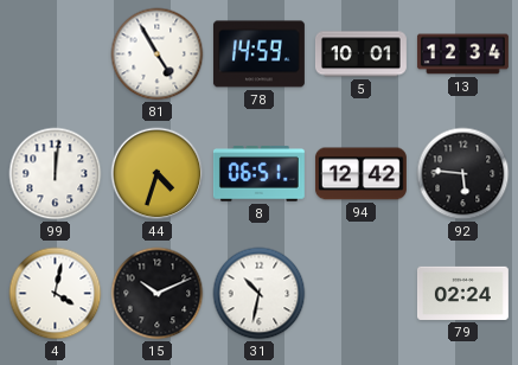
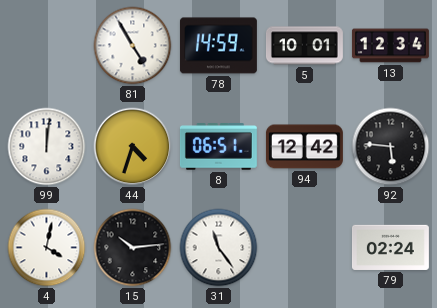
15: 10:11 -> 10:14
31: 10:32 -> 11:24
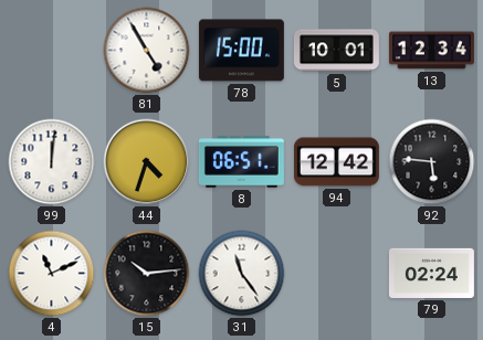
78: 14:59 -> 15:00
4: 4:02 -> 11:11
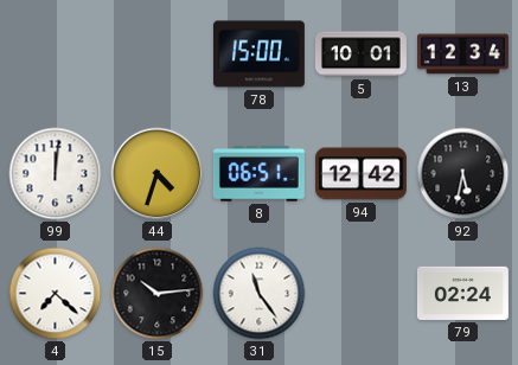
81: 4:55 -> none
92: 5:46 -> 5:32
4: 11:11 -> 7:22
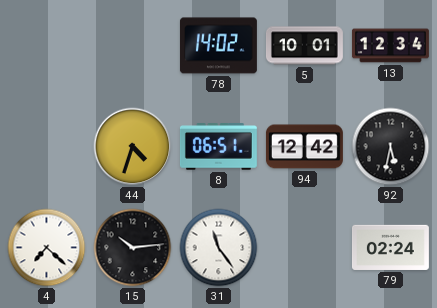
78: 15:00 -> 14:02
99: 12:01 -> none
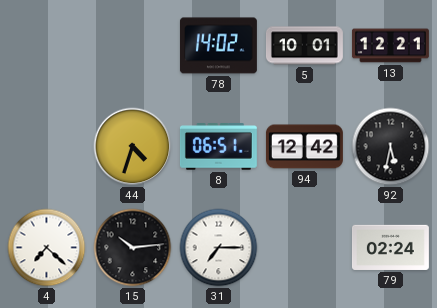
13: 12:34 -> 12:21
31: 11:24 -> 7:15
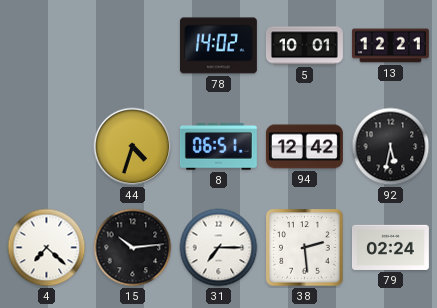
38: none -> 2:29
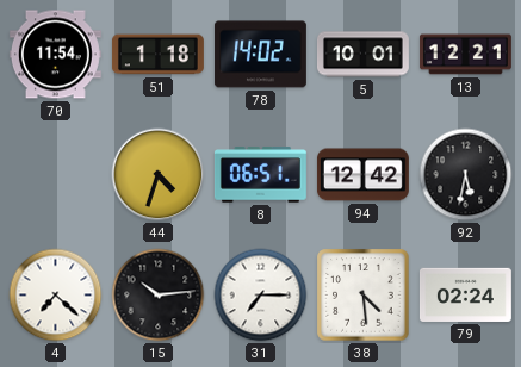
70: none -> 11:54
51: none -> 1:18
38: 2:29 -> 4:29
